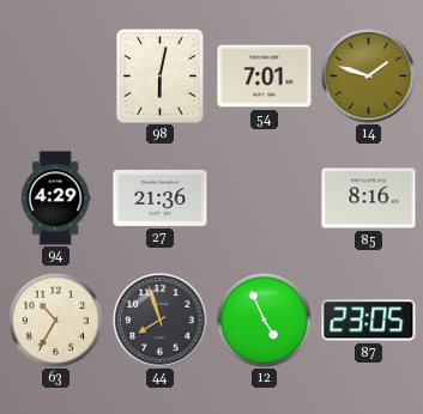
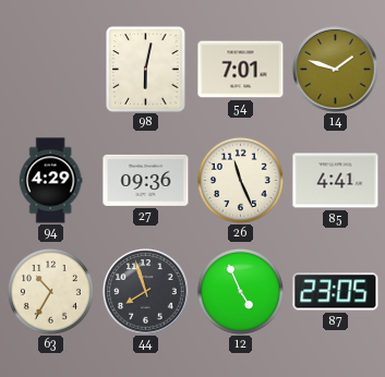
27: 21:36 -> 09:36
26: none -> 11:26
85: 8:16 -> 4:41
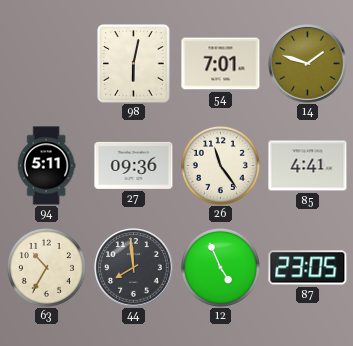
94: 4:29 -> 5:11
26: 11:26 -> 11:24
44: 7:57 -> 7:59
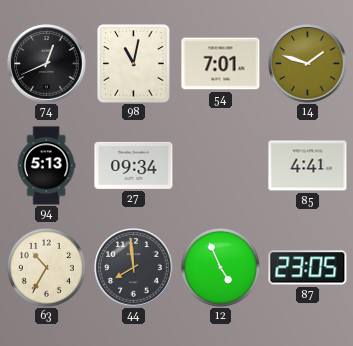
74: none -> 12:41
98: 6:02 -> 11:02
94: 5:11 -> 5:13
27: 09:36 -> 09:34
26: 11:24 -> none
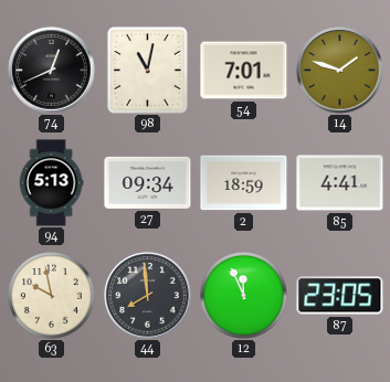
2: none -> 18:59
63: 10:35 -> 9:58
12: 4:56 -> 11:56
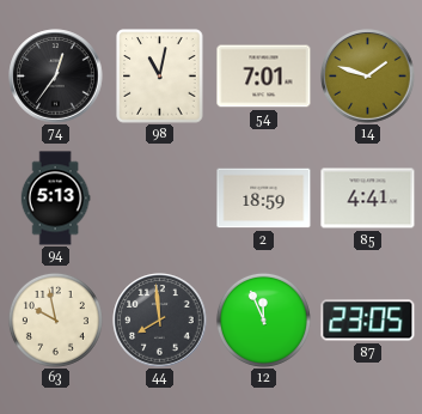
74: 12:41 -> 12:36
27: 09:34 -> none
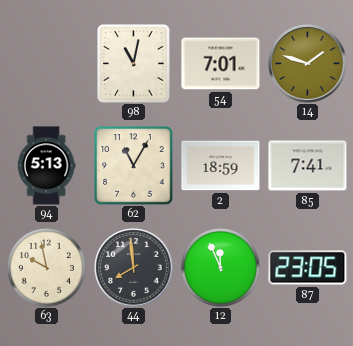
74: 12:36 -> none
62: none -> 11:05
85: 4:41 -> 7:41
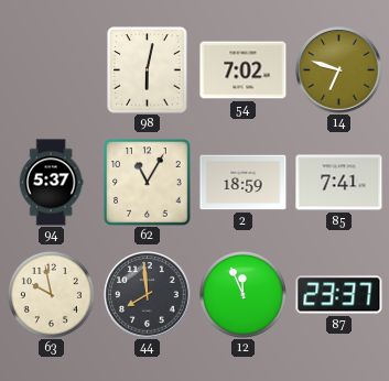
98: 11:02 -> 6:02
54: 7:01 -> 7:02
14: 1:48 -> 6:48
94: 5:13 -> 5:37
87: 23:05 -> 23:37
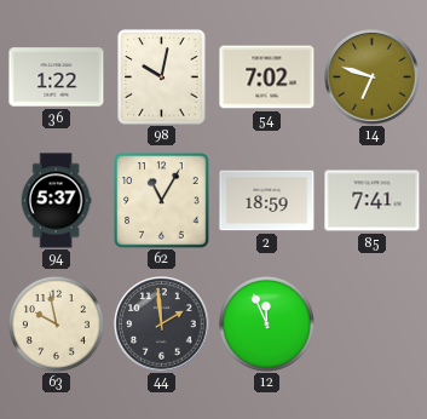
36: none -> 1:22
98: 6:02 -> 10:02
44: 7:59 -> 1:59
87: 23:37 -> none
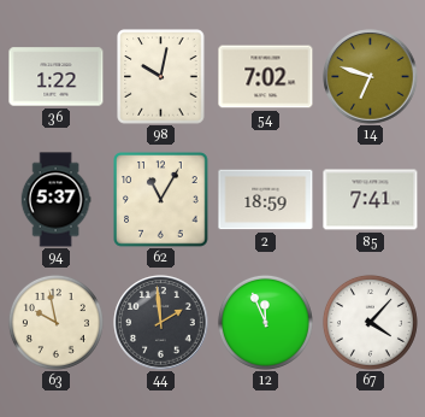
67: none -> 4:07
